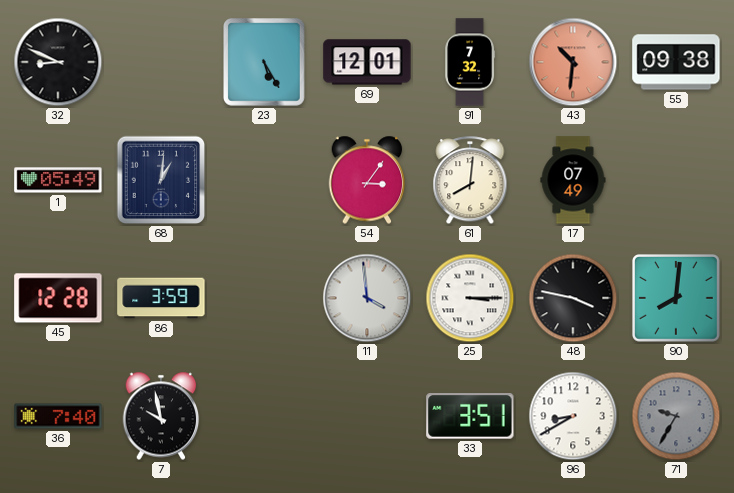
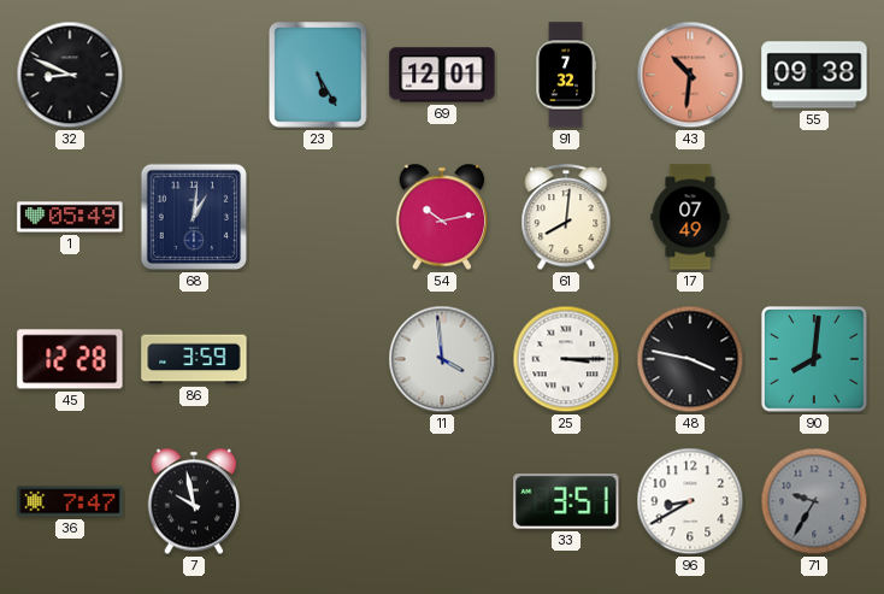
54: 3:06 -> 10:13
36: 7:40 -> 7:47
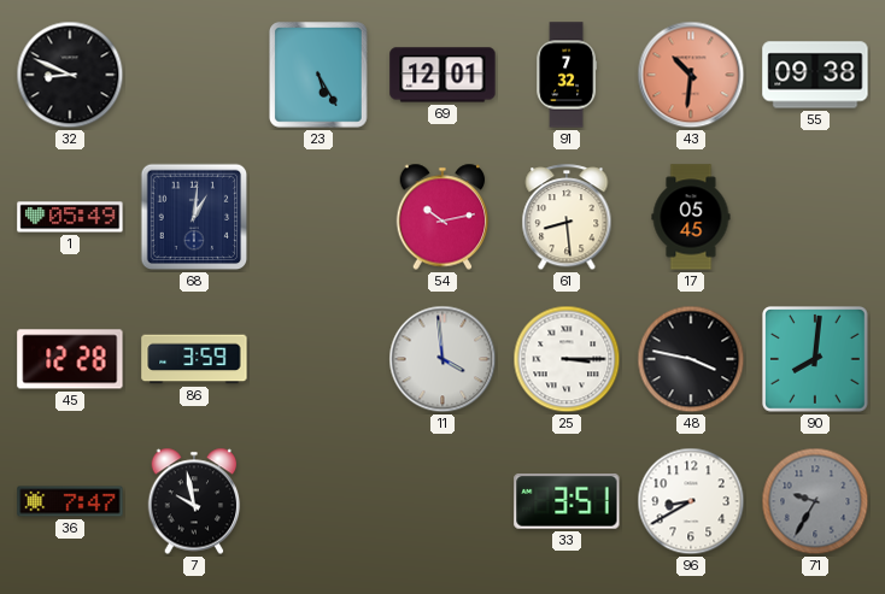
61: 8:01 -> 8:29
17: 07:49 -> 05:45
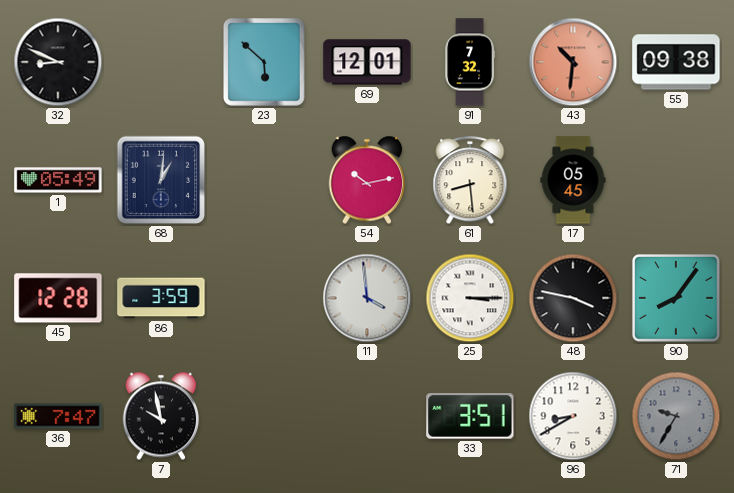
23: 5:25 -> 5:52
90: 8:01 -> 8:06
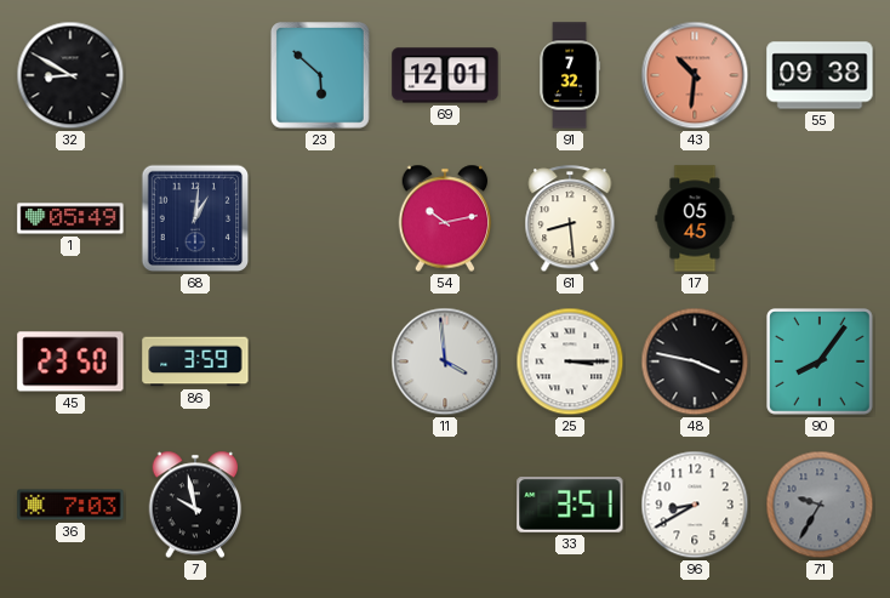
32: 8:49 -> 8:50
45: 12:28 -> 23:50
36: 7:47 -> 7:03
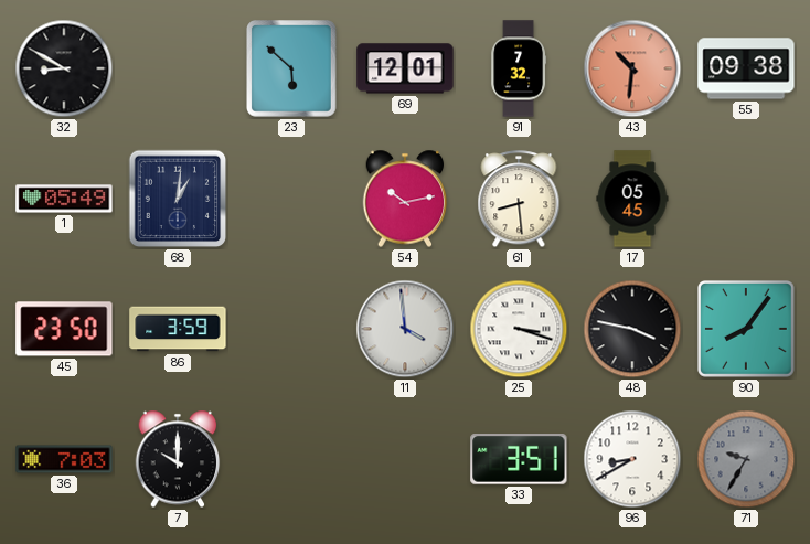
25: 3:15 -> 3:18
7: 9:58 -> 10:00
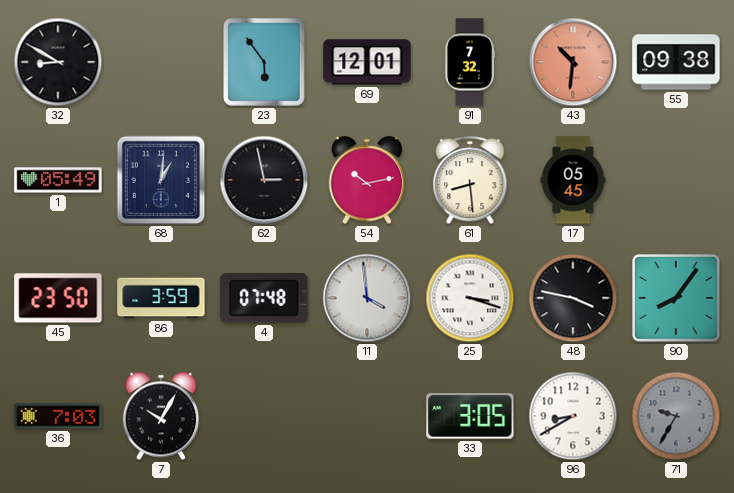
23: 5:52 -> 5:54
62: none -> 2:58
4: none -> 07:48
7: 10:00 -> 10:05
33: 3:51 -> 3:05
